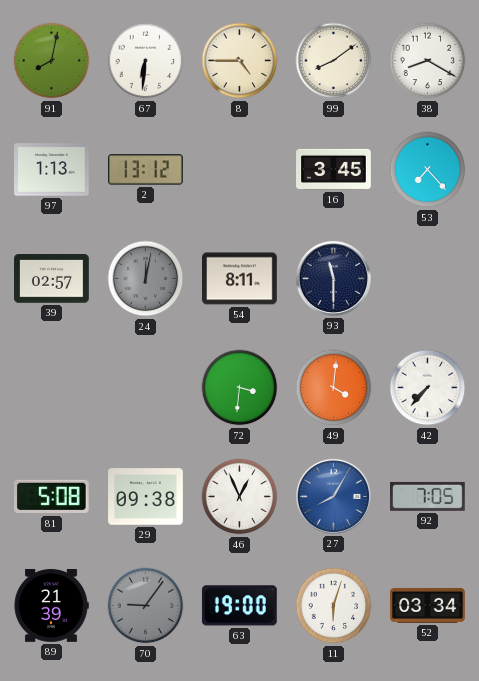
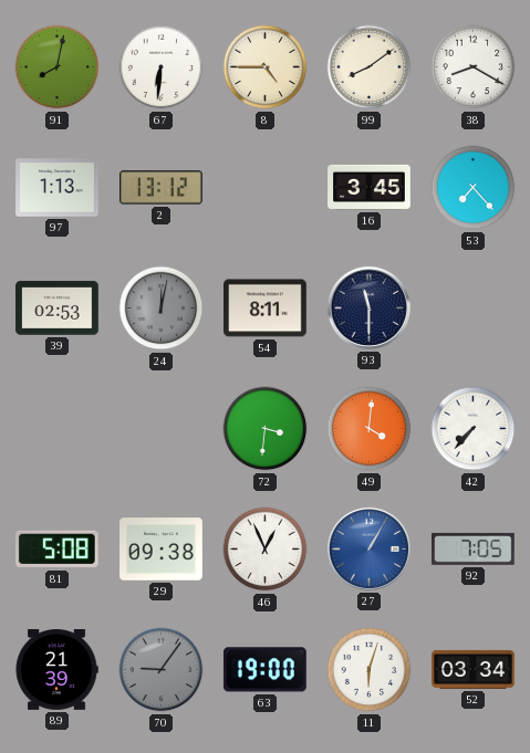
39: 02:57 -> 02:53
27: 8:05 -> 1:05
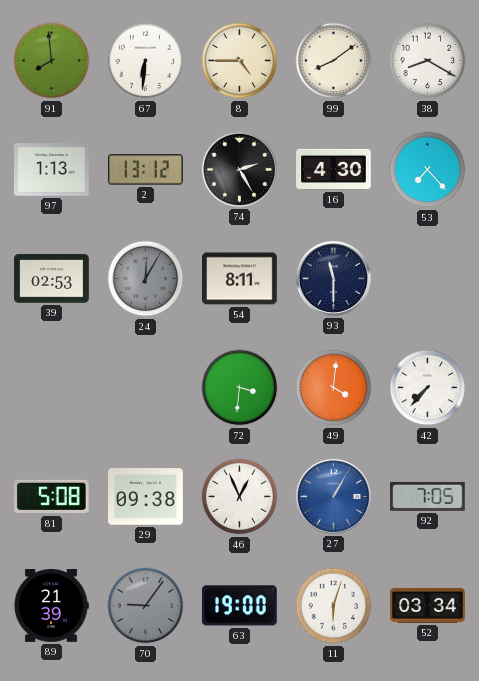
91: 8:02 -> 7:59
74: none -> 2:25
16: 3:45 -> 4:30
24: 12:02 -> 12:05
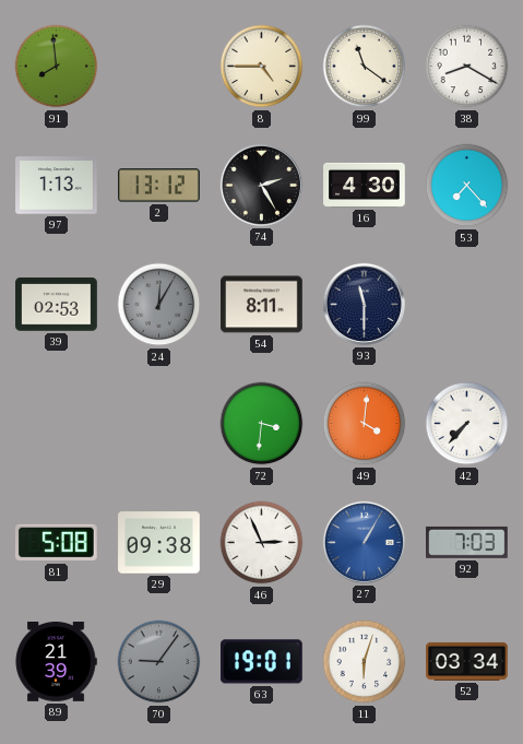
67: 6:31 -> none
99: 8:09 -> 11:21
46: 12:56 -> 2:56
92: 7:05 -> 7:03
63: 19:00 -> 19:01
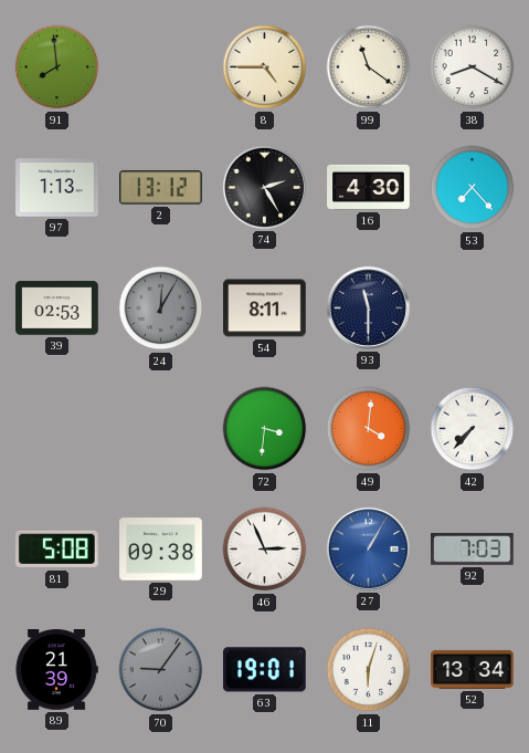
52: 03:34 -> 13:34
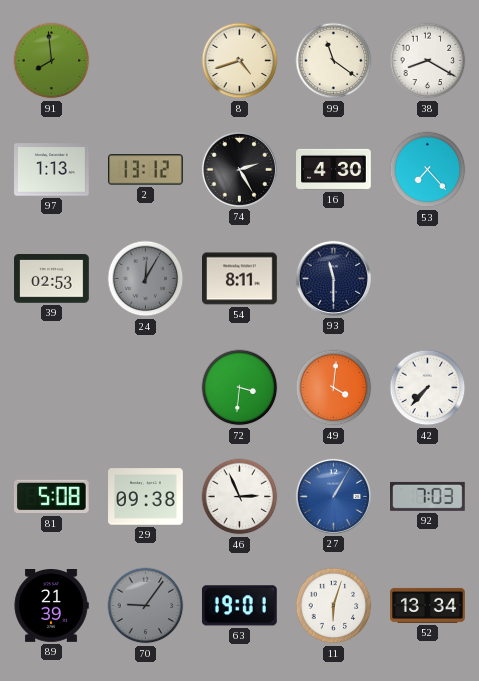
8: 4:45 -> 4:42
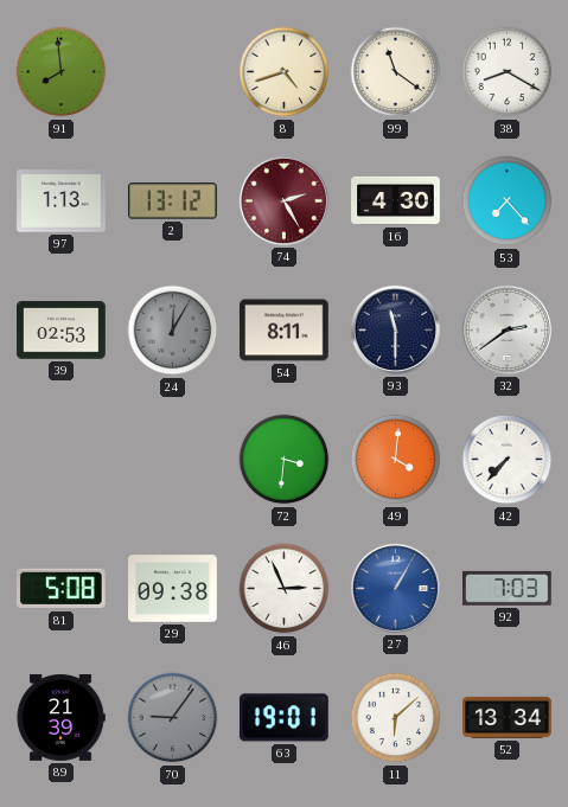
74 dial: black -> burgundy
32: none -> 2:39
11: 6:03 -> 6:08
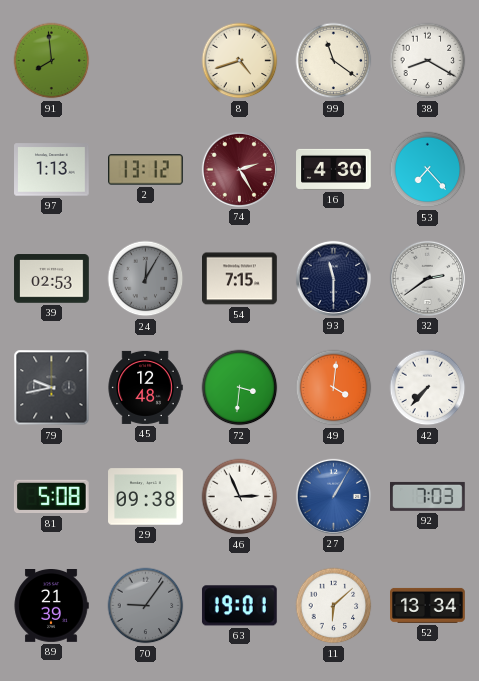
54: 8:11 -> 7:15
79: none -> 9:43
45: none -> 12:48
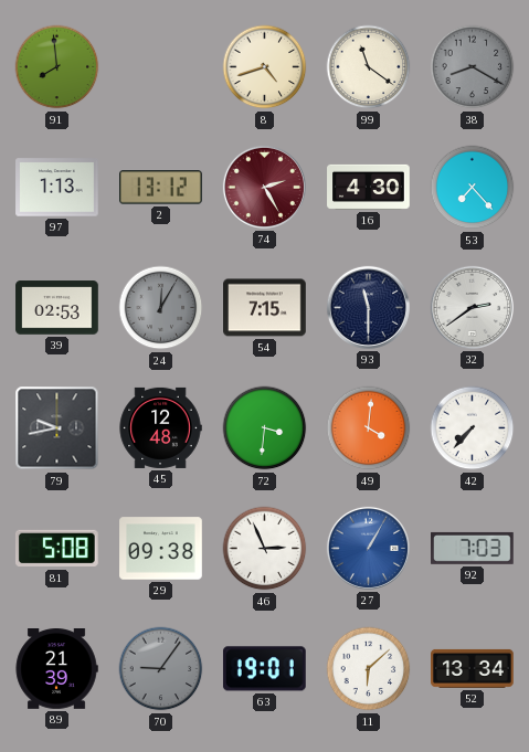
38 dial: white -> grey
